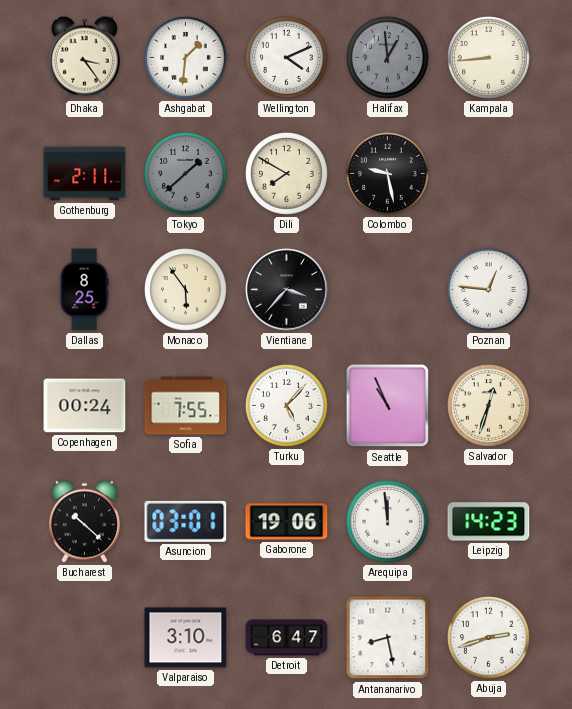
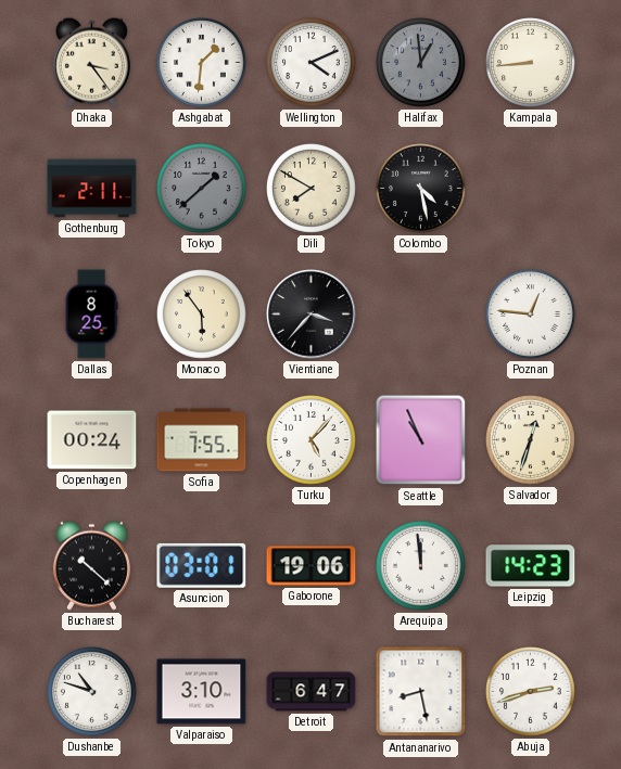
Colombo: 9:28 -> 4:28
Dushanbe: none -> 10:48
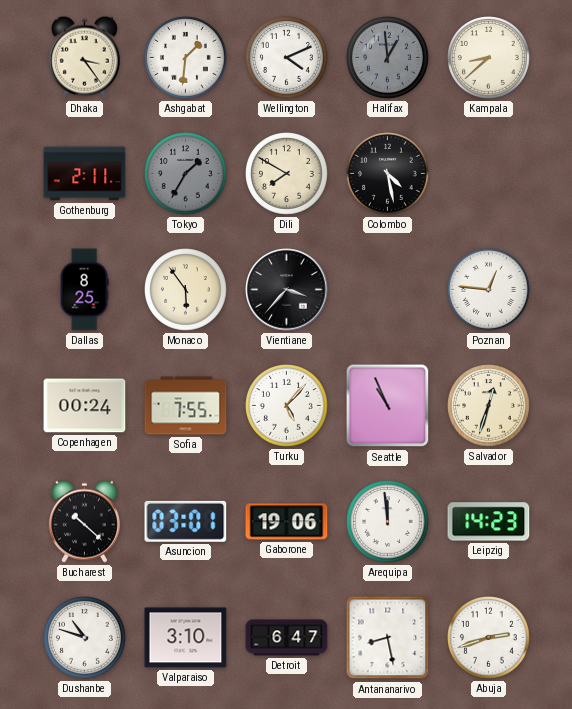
Kampala: 8:44 -> 8:38
Tokyo: 1:38 -> 1:35
